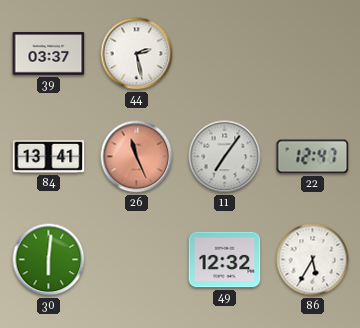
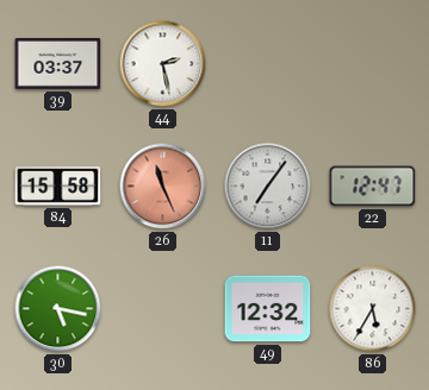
84: 13:41 -> 15:58
30: 6:01 -> 5:17
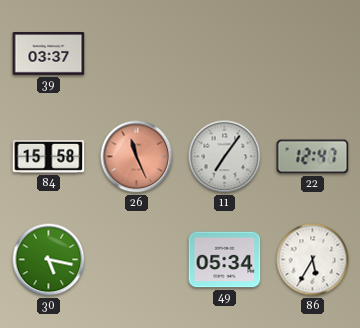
44: 2:28 -> none
49: 12:32 -> 05:34
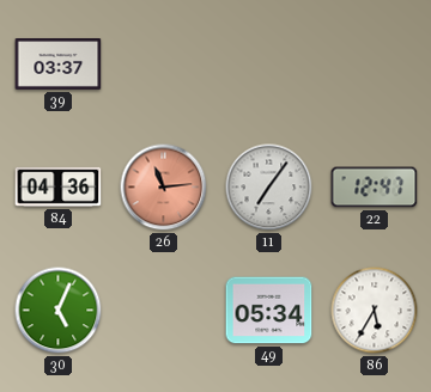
84: 15:58 -> 04:36
26: 11:26 -> 11:14
30: 5:17 -> 5:04
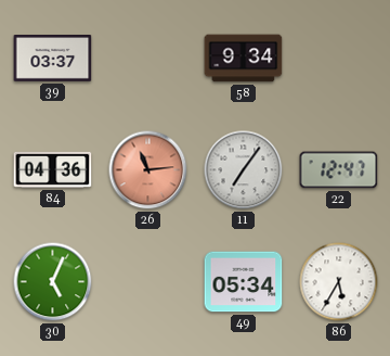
58: none -> 9:34
